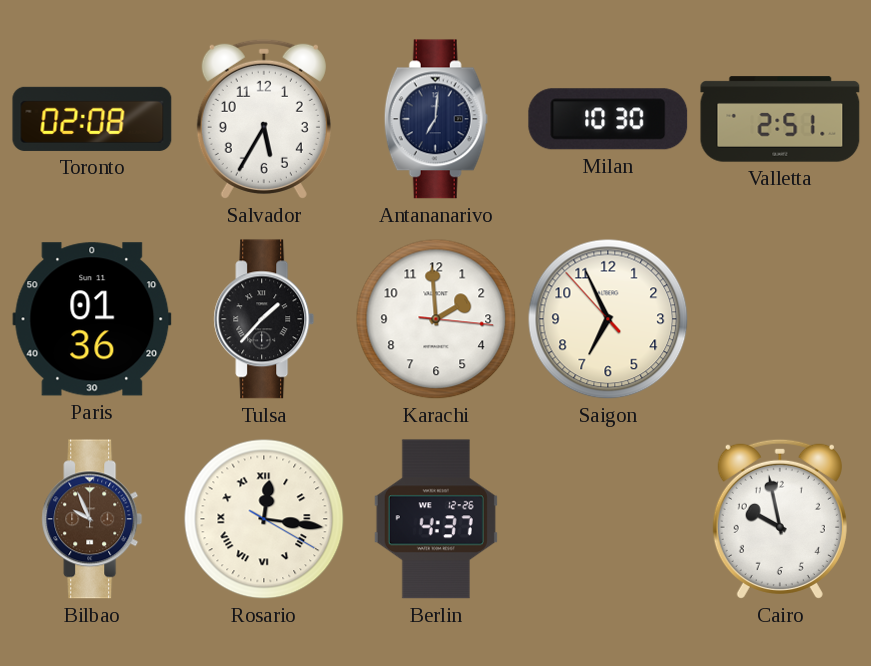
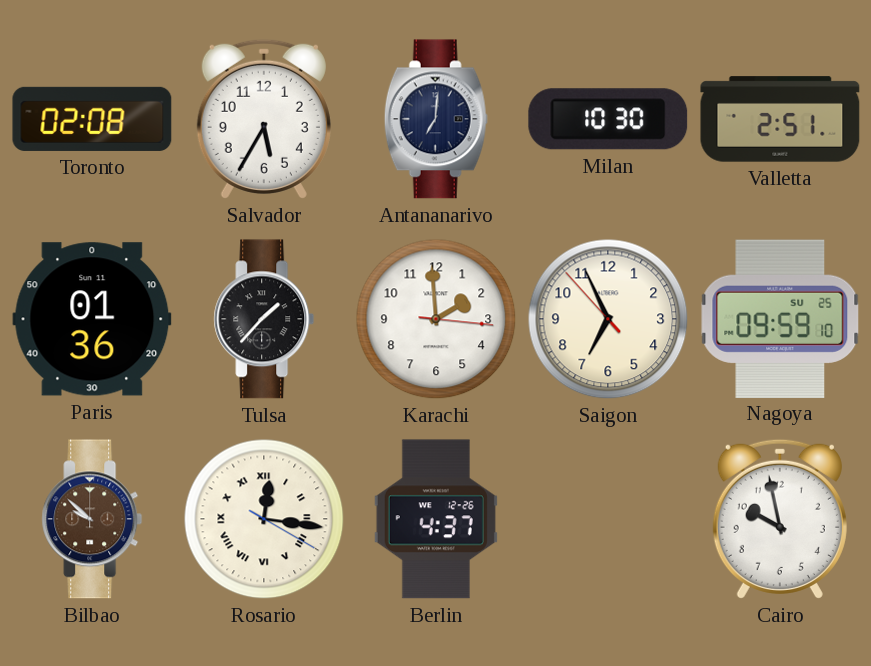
Nagoya: none -> 09:59
Bilbao: 9:56 -> 9:52
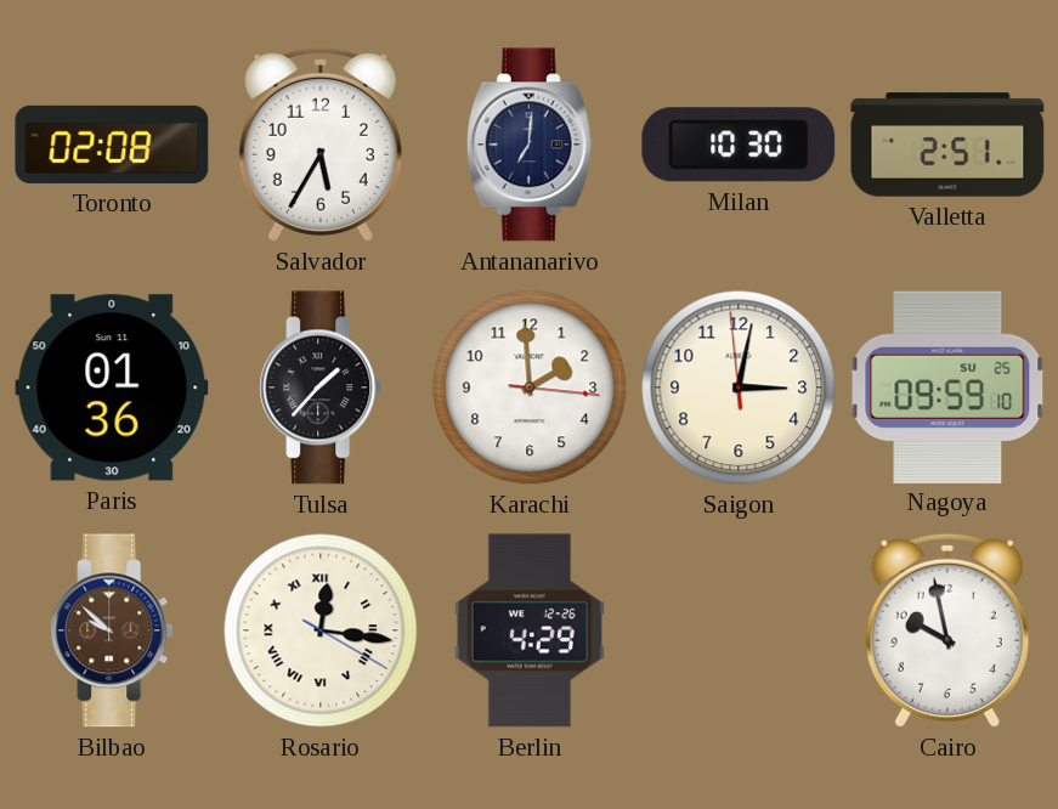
Saigon: 6:55 -> 3:01
Berlin: 4:37 -> 4:29
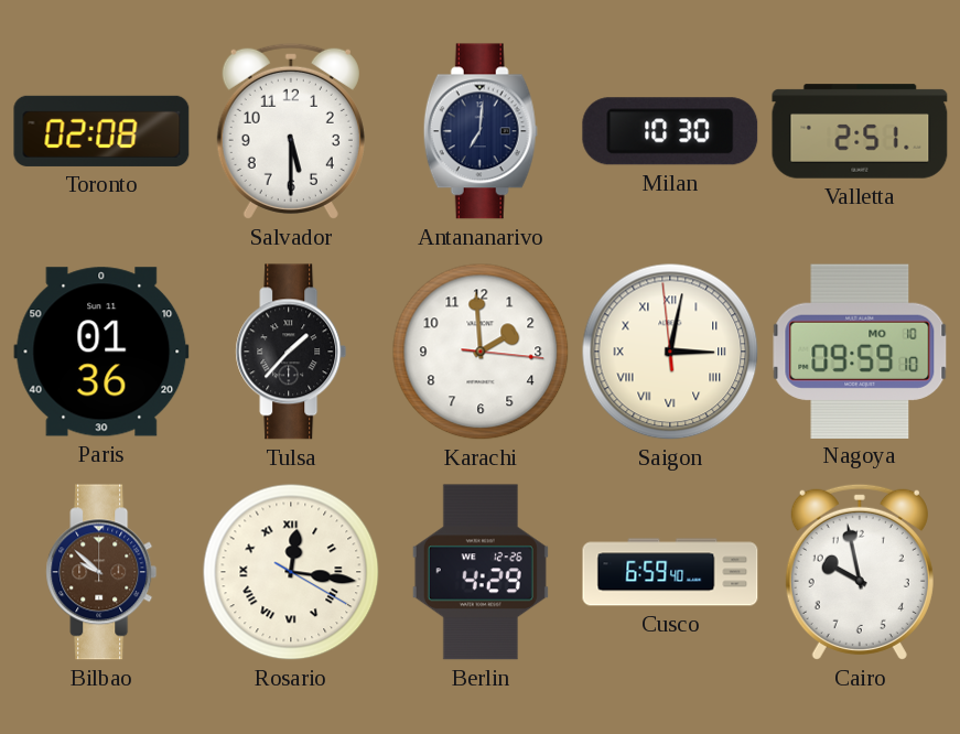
Salvador: 5:35 -> 5:30
Saigon numerals: Arabic -> Roman
Nagoya date: SU 25 -> MO 10
Cusco: none -> 6:59
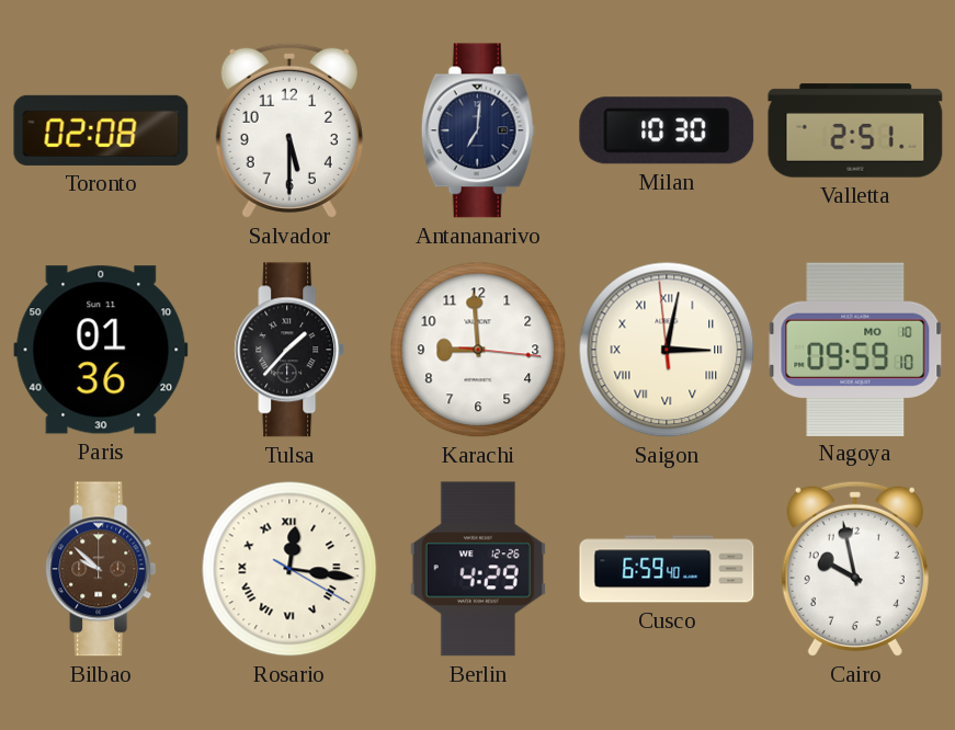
Karachi: 1:59 -> 8:59
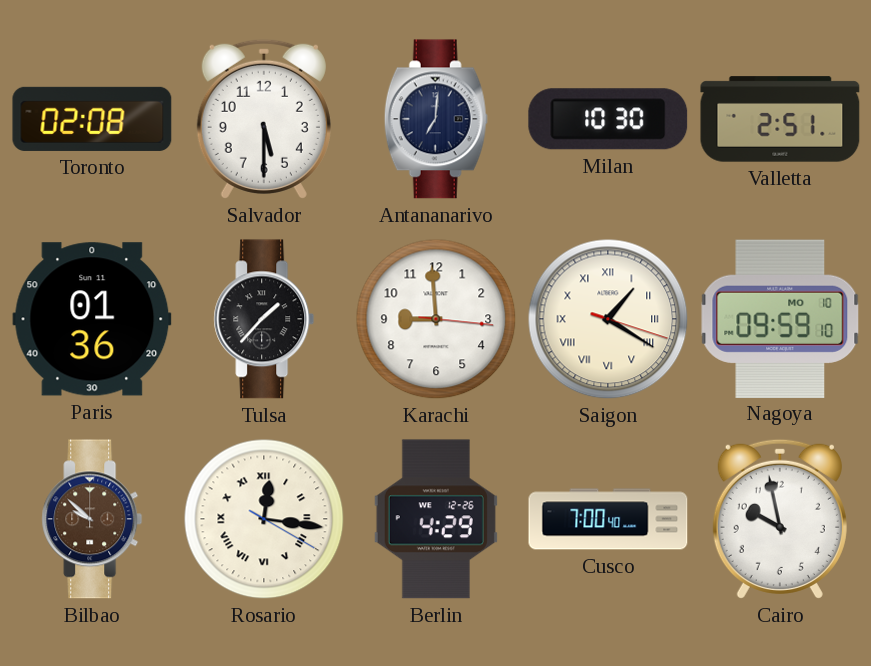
Saigon: 3:01 -> 1:20
Cusco: 6:59 -> 7:00
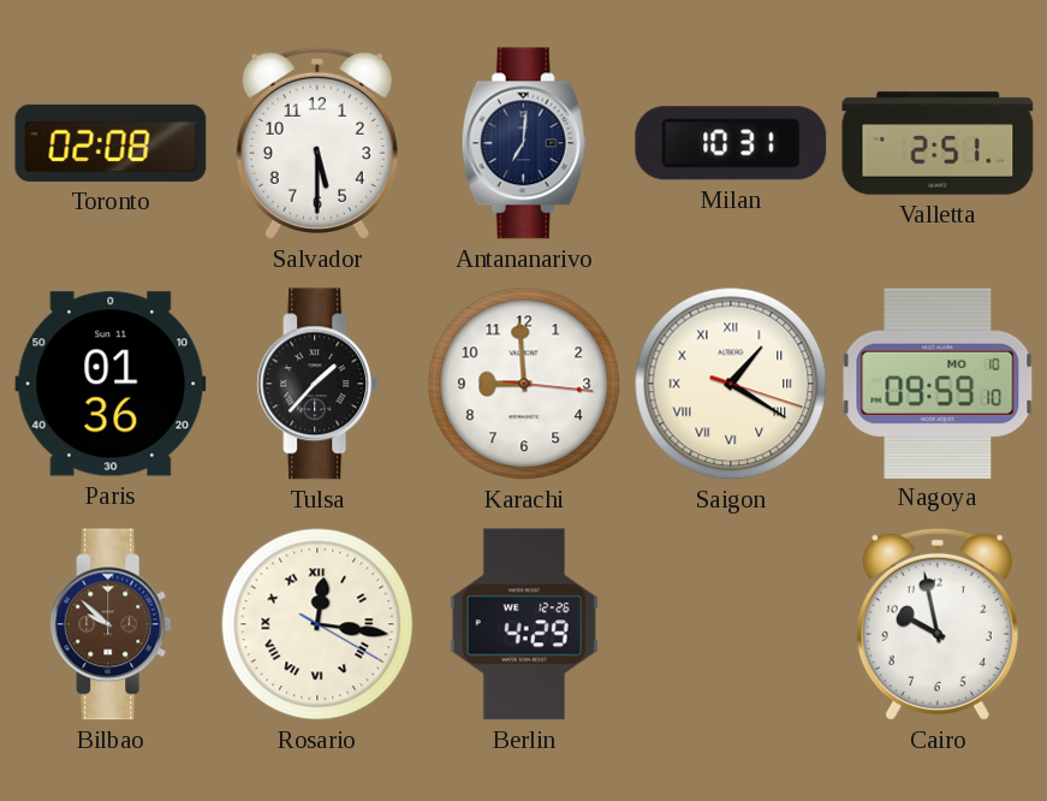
Milan: 10:30 -> 10:31
Cusco: 7:00 -> none
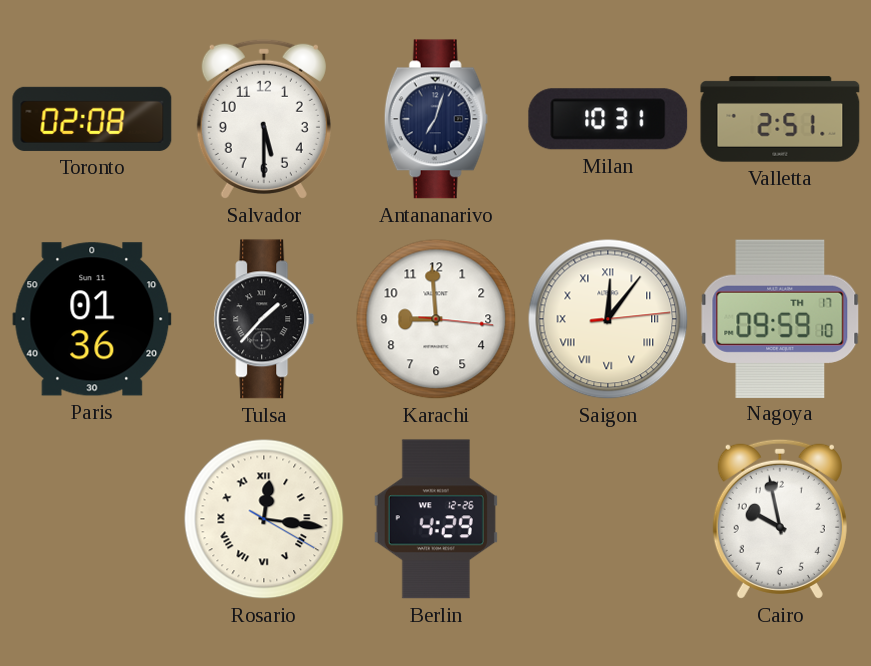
Antananarivo: 7:01 -> 7:03
Saigon: 1:20 -> 12:06
Nagoya date: MO 10 -> TH 17
Bilbao: 9:52 -> none
